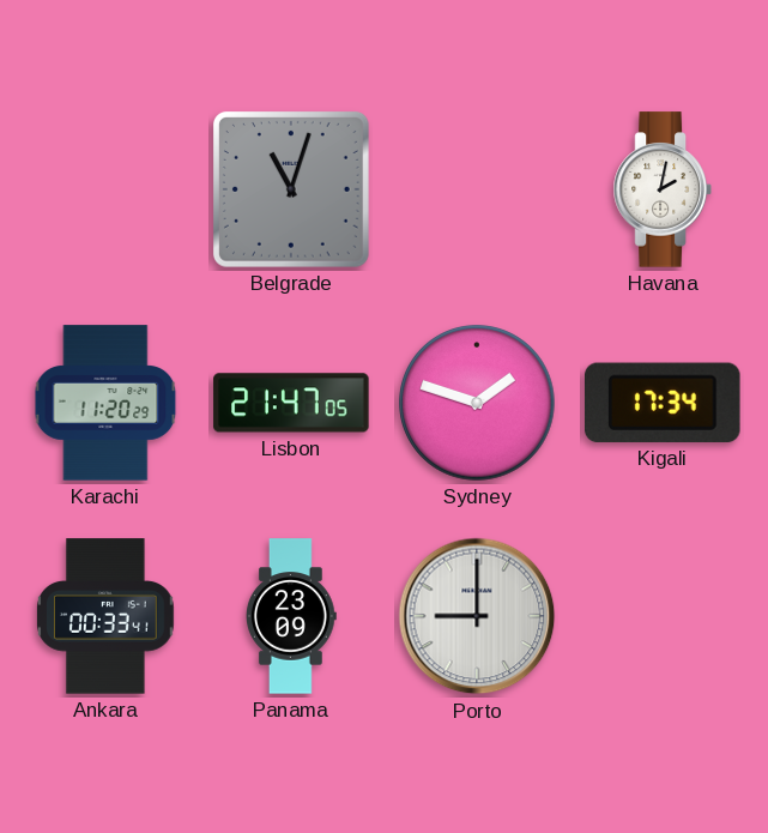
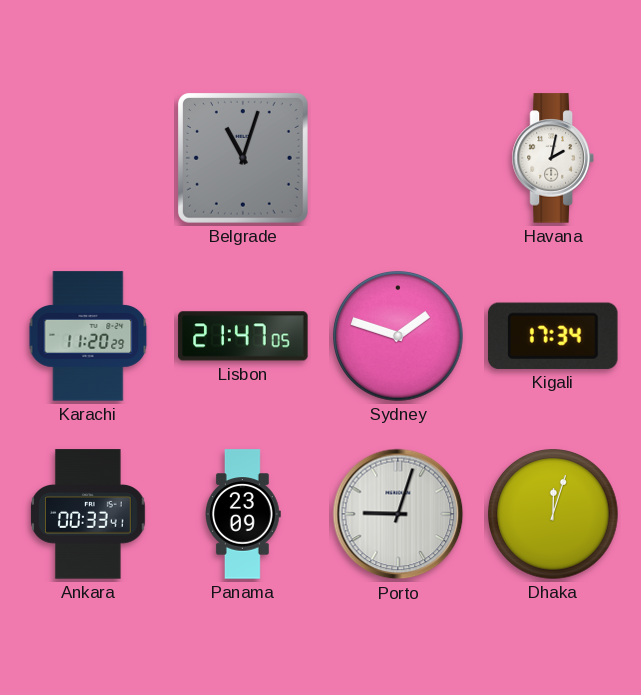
Porto: 9:00 -> 9:03
Dhaka: none -> 12:03
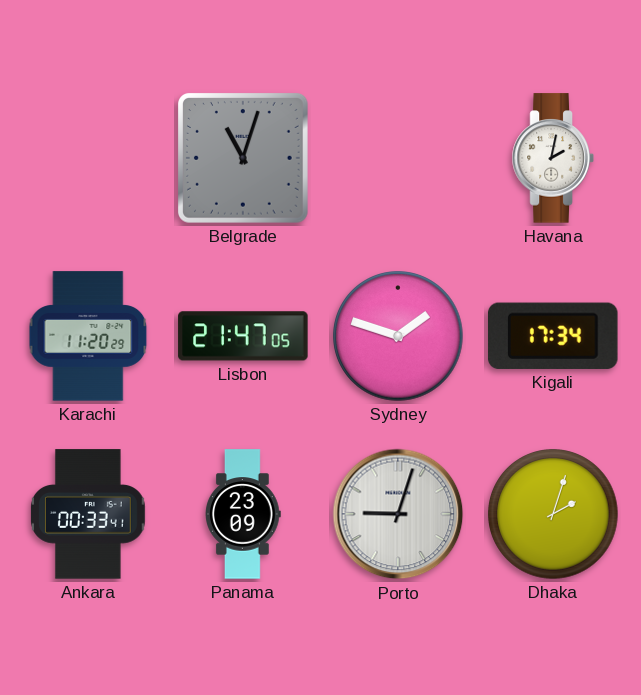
Dhaka: 12:03 -> 2:03
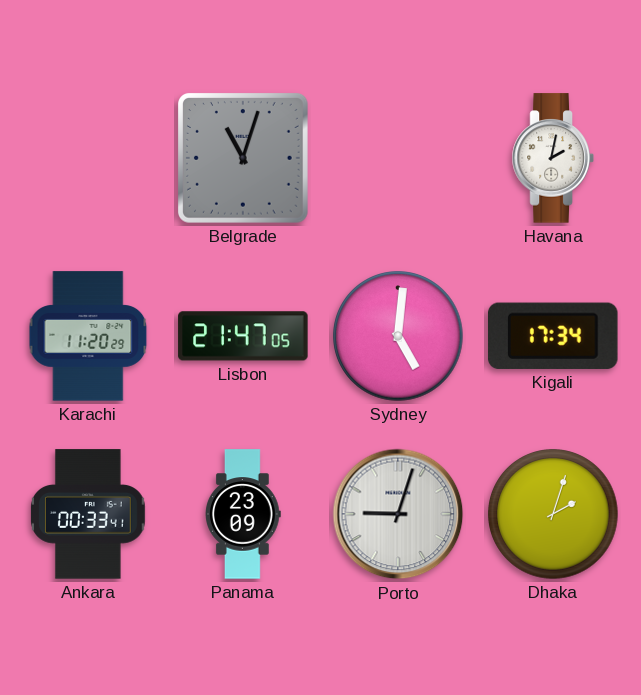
Sydney: 1:48 -> 5:01
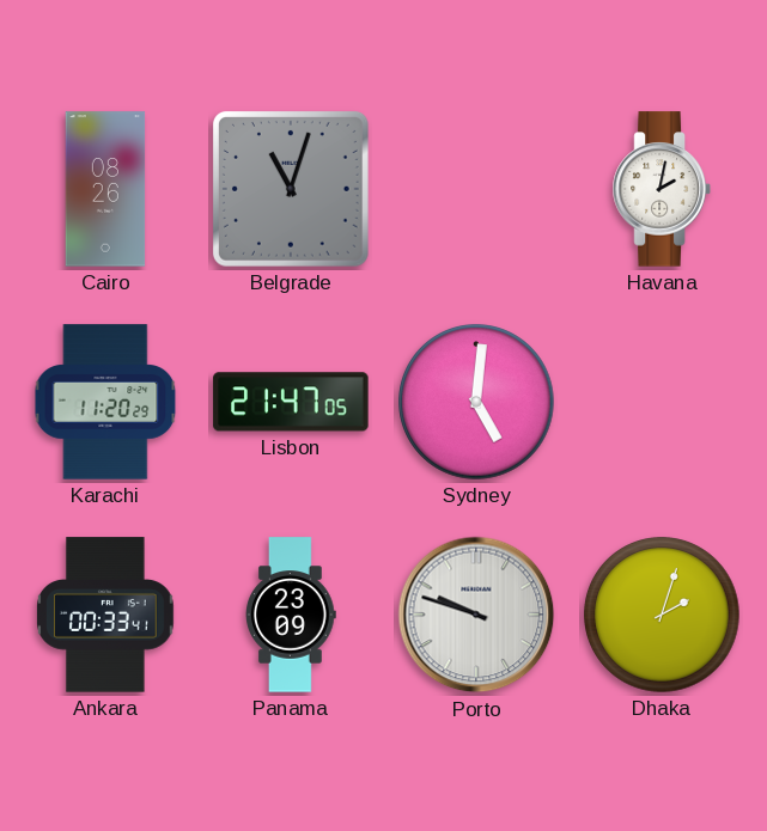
Cairo: none -> 08:26
Kigali: 17:34 -> none
Porto: 9:03 -> 9:48
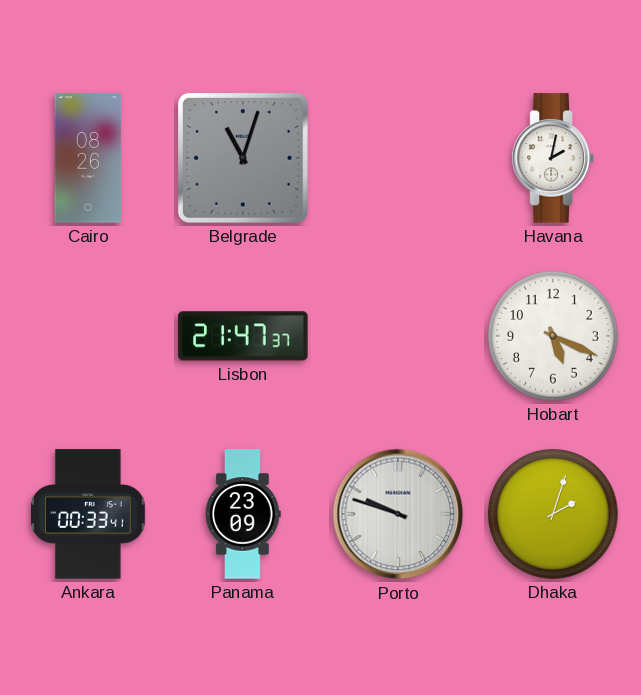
Karachi: 11:20 -> none
Lisbon: 21:47:05 -> 21:47:37
Sydney: 5:01 -> none
Hobart: none -> 5:19
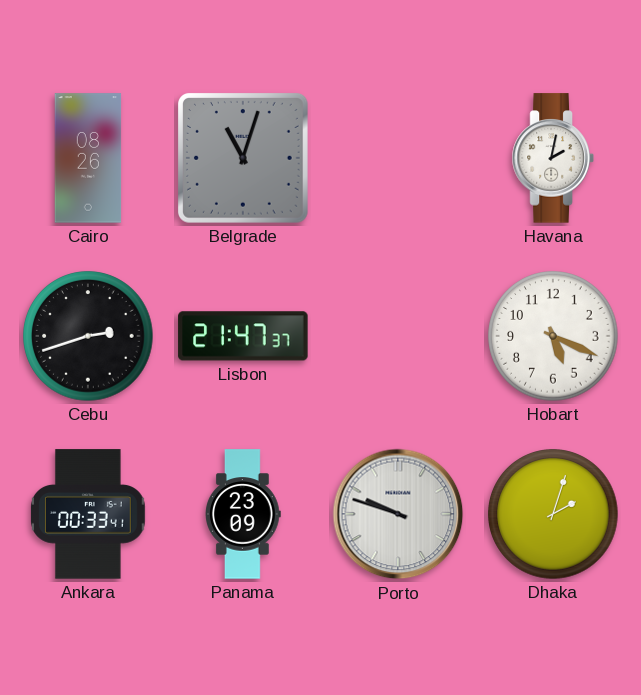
Cebu: none -> 2:42
